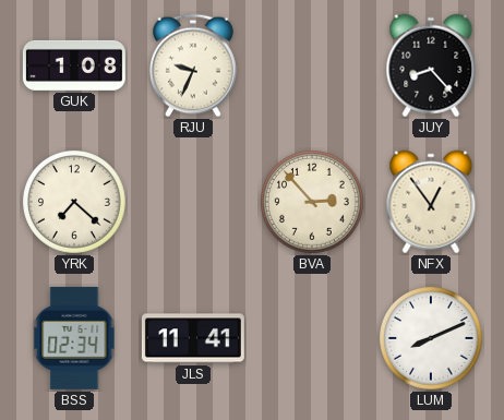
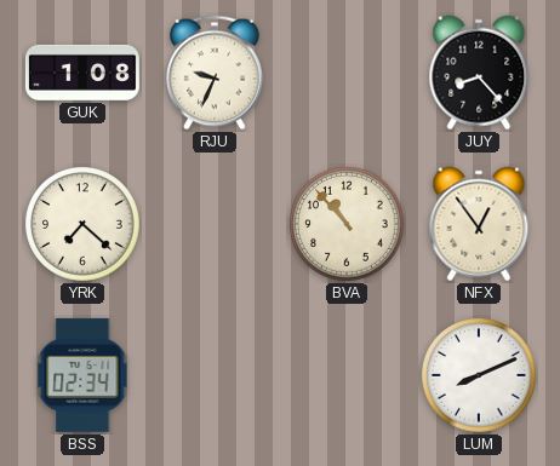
BVA: 2:53 -> 10:53
JLS: 11:41 -> none
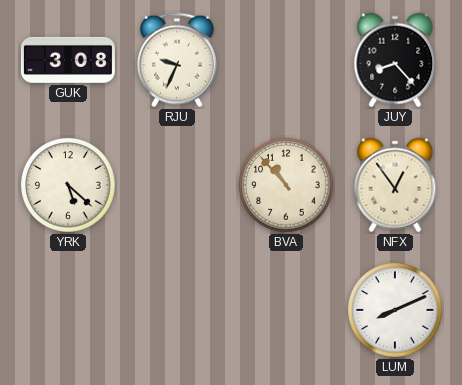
GUK: 1:08 -> 3:08
YRK: 7:22 -> 5:22
BSS: 02:34 -> none
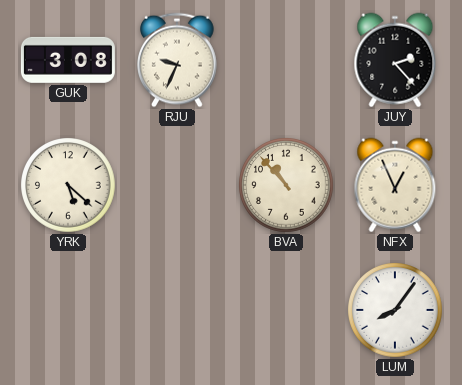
JUY: 8:23 -> 2:23
NFX: 12:54 -> 12:56
LUM: 8:11 -> 8:06
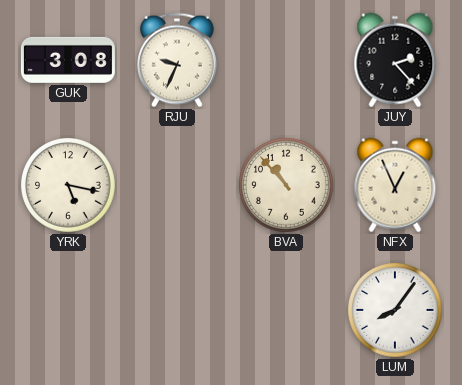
YRK: 5:22 -> 5:17
